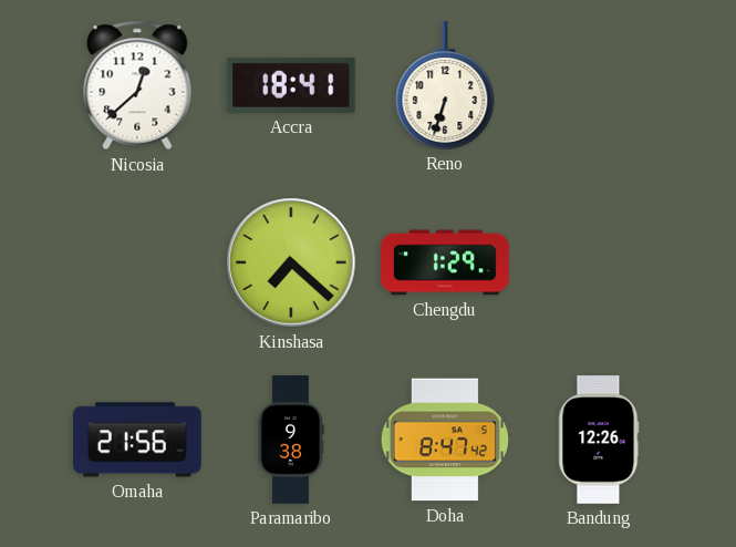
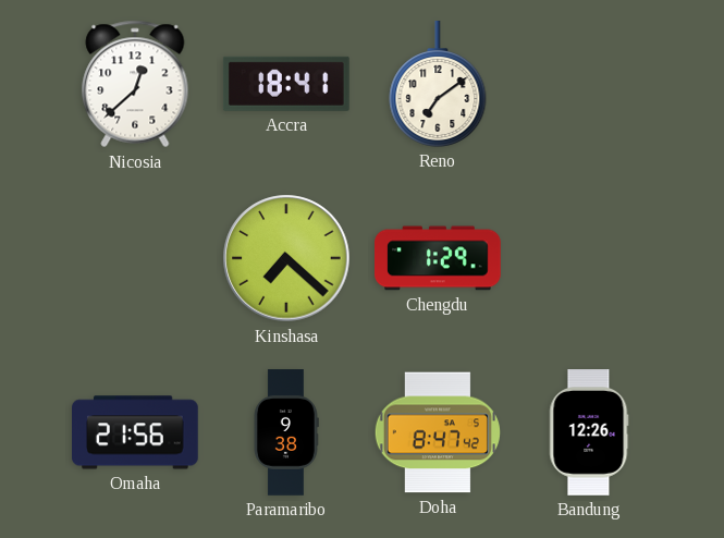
Reno: 6:33 -> 7:09
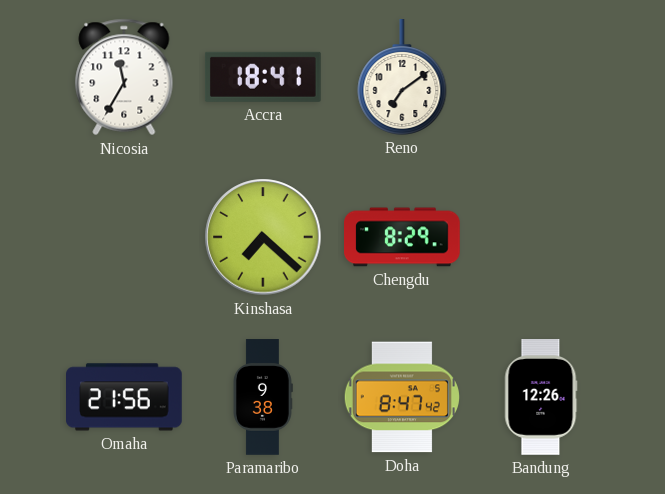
Nicosia: 12:38 -> 11:35
Chengdu: 1:29 -> 8:29
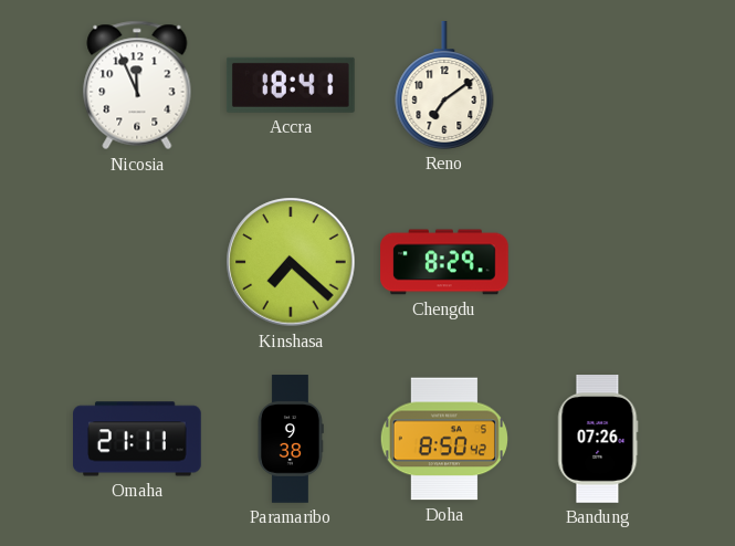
Nicosia: 11:35 -> 11:56
Omaha: 21:56 -> 21:11
Doha: 8:47 -> 8:50
Bandung: 12:26 -> 07:26
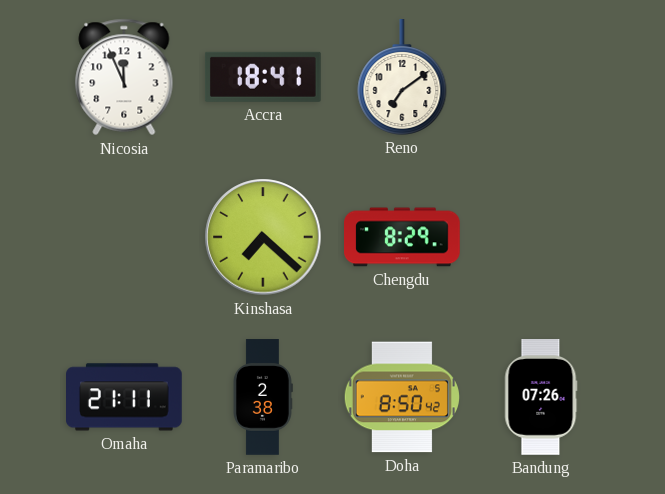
Paramaribo: 9:38 -> 2:38
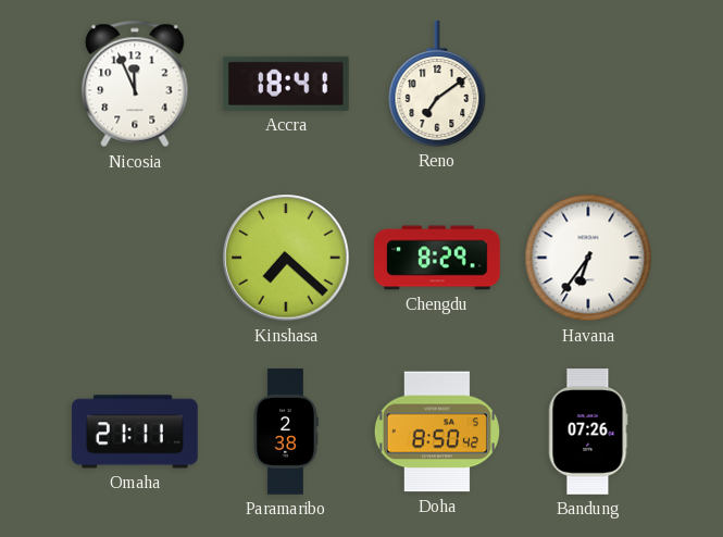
Havana: none -> 6:36
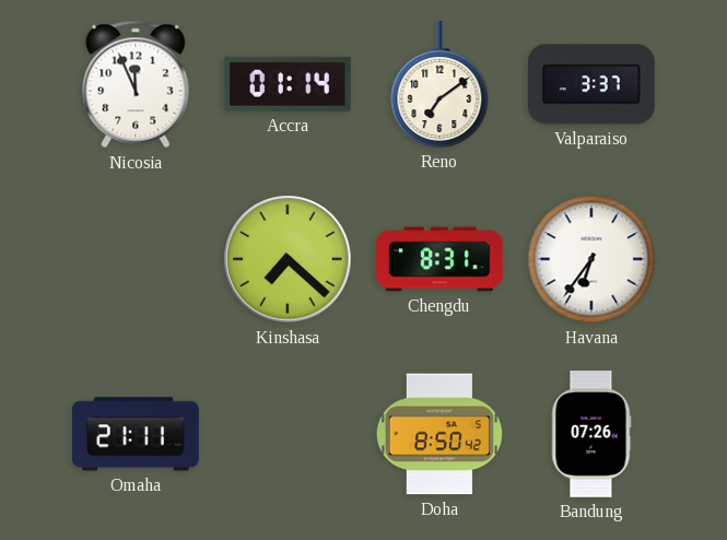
Accra: 18:41 -> 01:14
Valparaiso: none -> 3:37
Chengdu: 8:29 -> 8:31
Paramaribo: 2:38 -> none
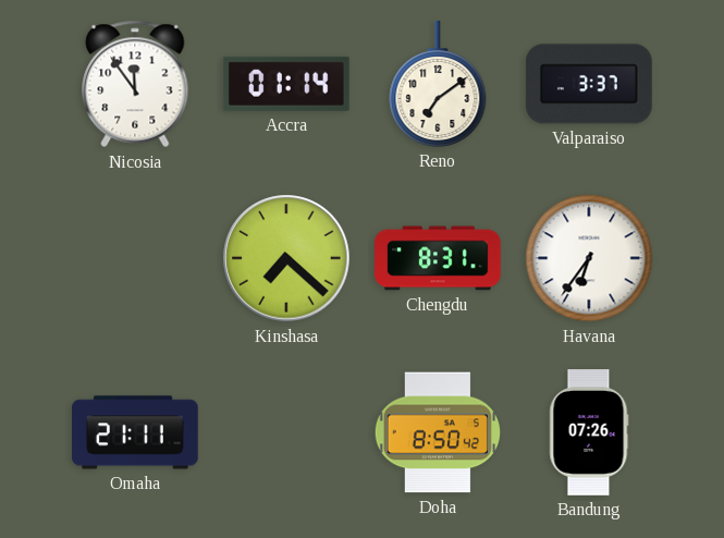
Nicosia: 11:56 -> 11:54
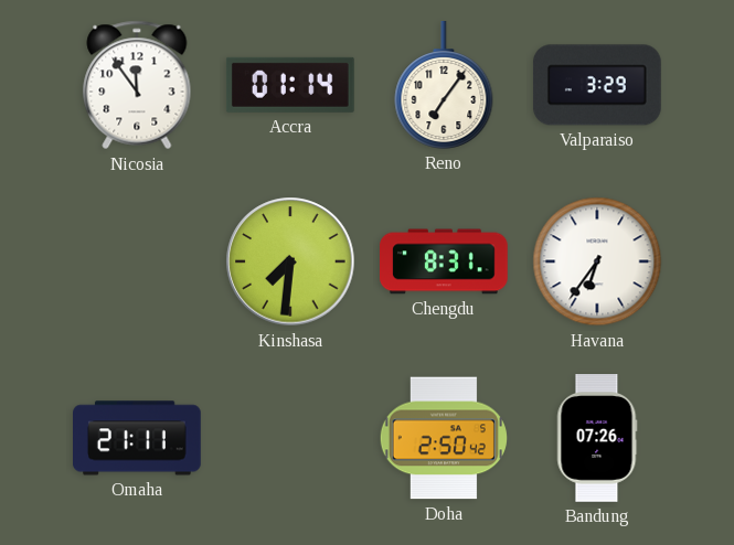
Reno: 7:09 -> 7:06
Valparaiso: 3:37 -> 3:29
Kinshasa: 7:22 -> 7:31
Doha: 8:50 -> 2:50
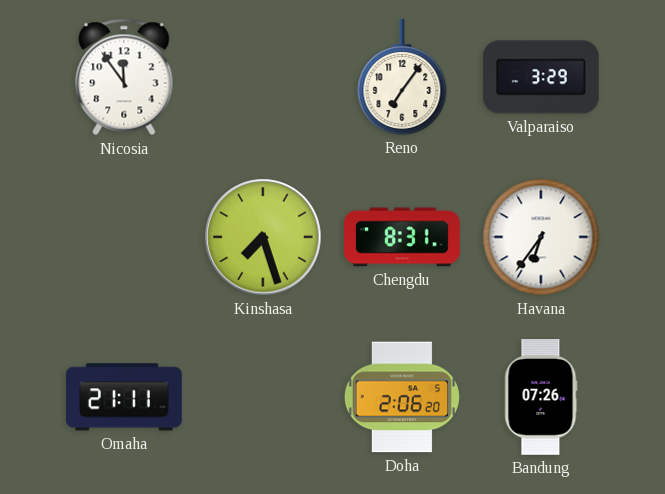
Accra: 01:14 -> none
Kinshasa: 7:31 -> 7:27
Doha: 2:50 -> 2:06
